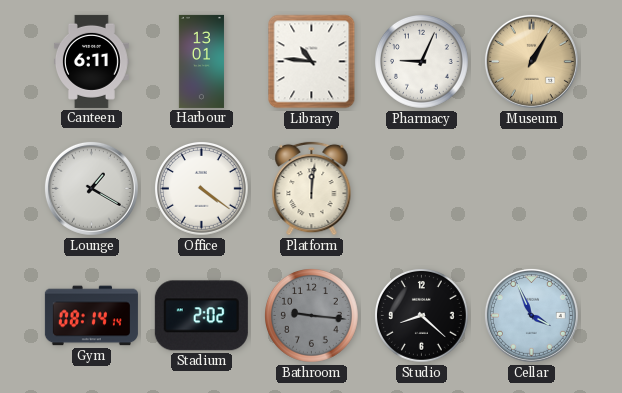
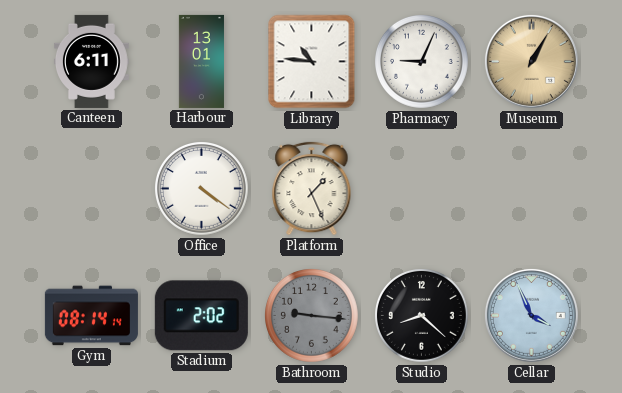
Lounge: 1:20 -> none
Platform: 12:01 -> 1:26
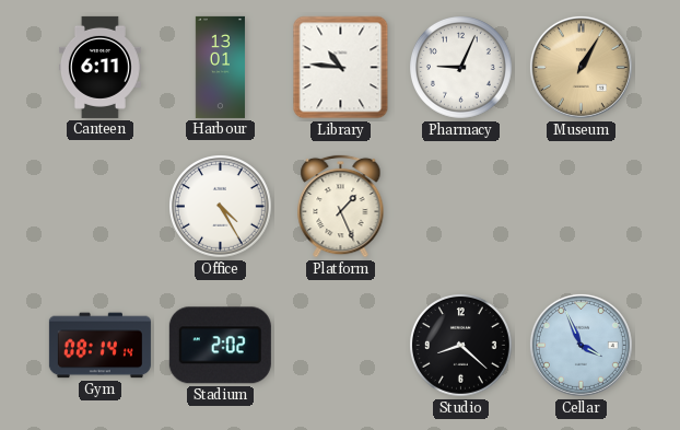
Office: 4:21 -> 4:25
Bathroom: 9:16 -> none
